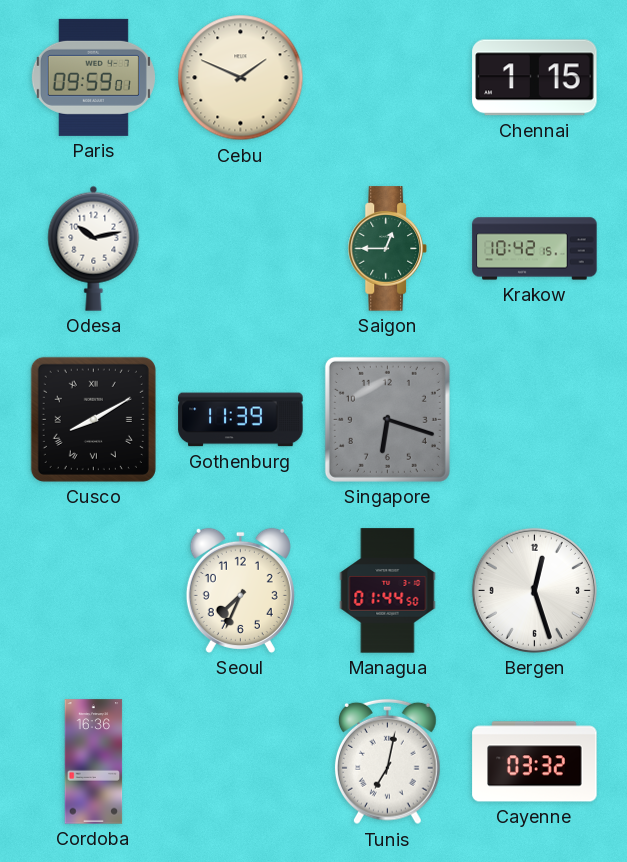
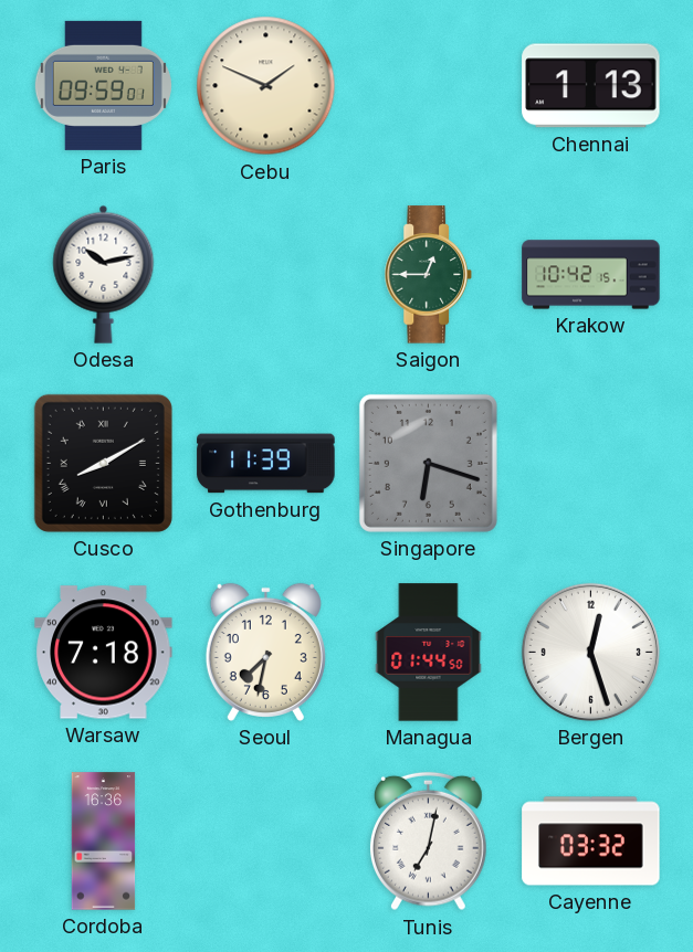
Chennai: 1:15 -> 1:13
Warsaw: none -> 7:18
Seoul: 7:34 -> 7:32
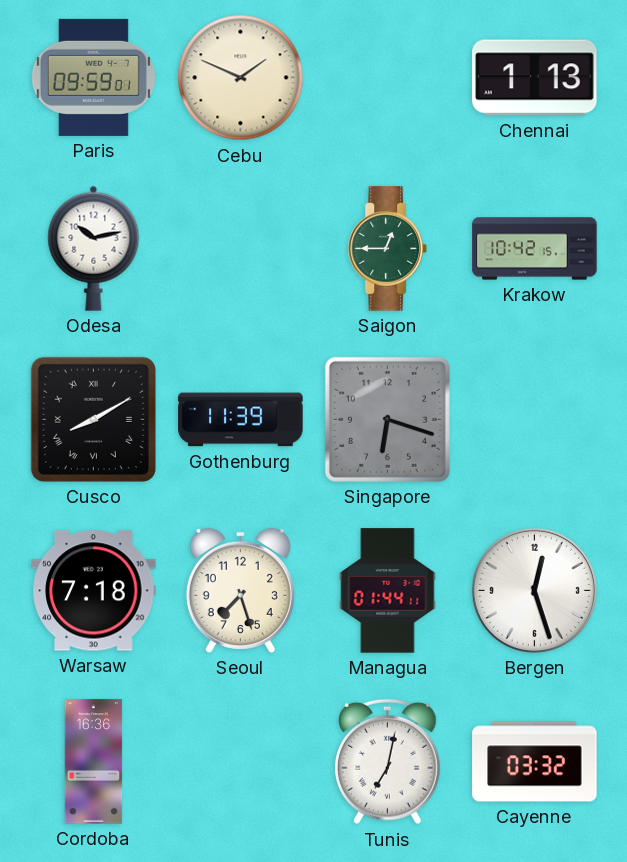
Seoul: 7:32 -> 7:27
Managua: 01:44:50 -> 01:44:11
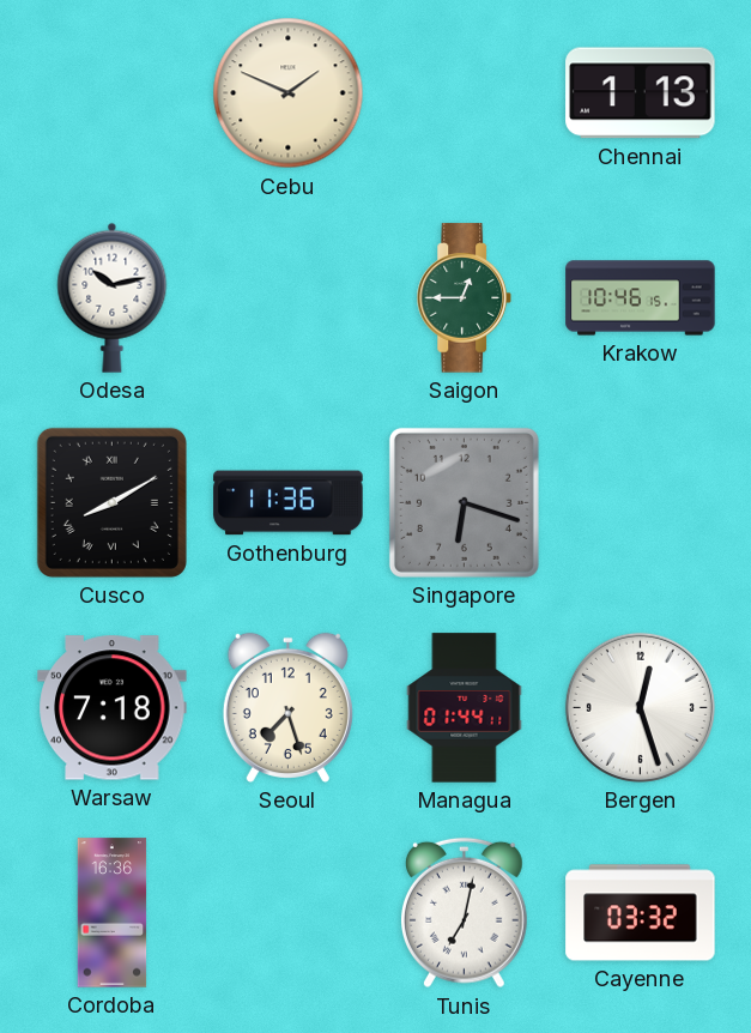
Paris: 09:59 -> none
Krakow: 10:42 -> 10:46
Gothenburg: 11:39 -> 11:36
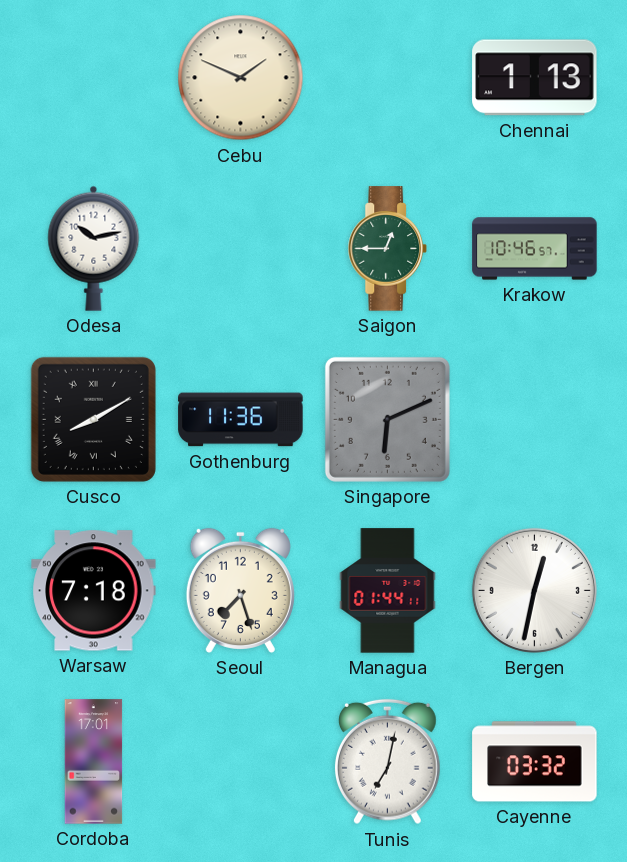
Krakow: 10:46:15 -> 10:46:57
Singapore: 6:18 -> 6:11
Bergen: 12:27 -> 12:32
Cordoba: 16:36 -> 17:01
